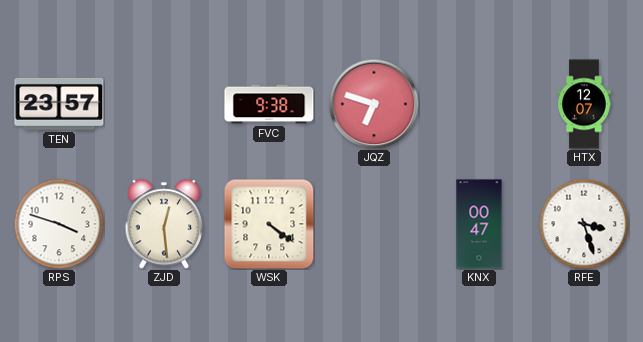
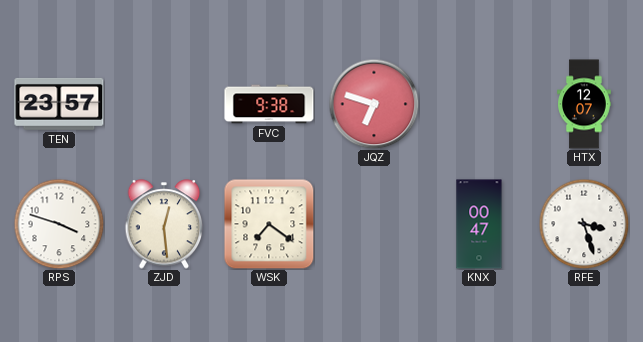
WSK: 4:21 -> 7:21
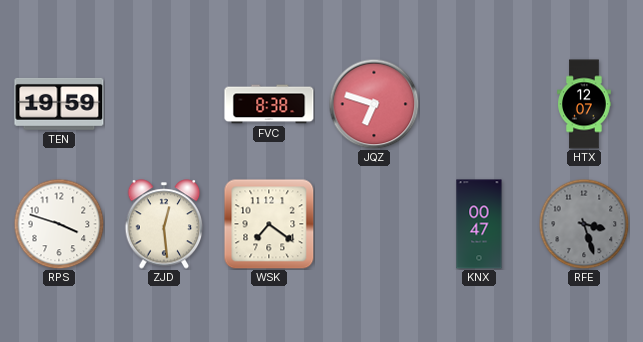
TEN: 23:57 -> 19:59
FVC: 9:38 -> 8:38
RFE dial: white -> grey
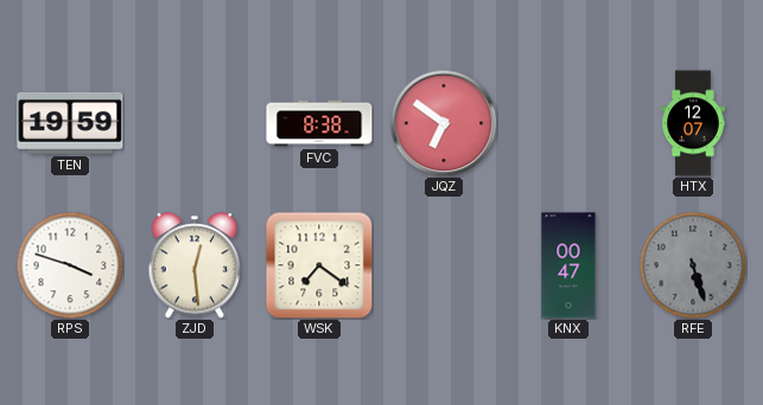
JQZ: 6:48 -> 6:51
RFE: 3:27 -> 5:27
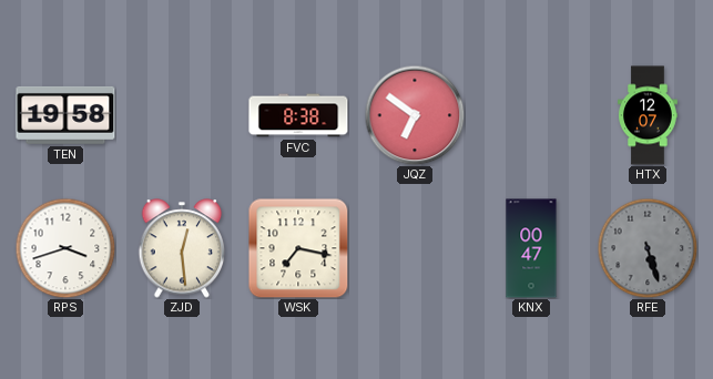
TEN: 19:59 -> 19:58
RPS: 3:48 -> 3:42
WSK: 7:21 -> 7:17
